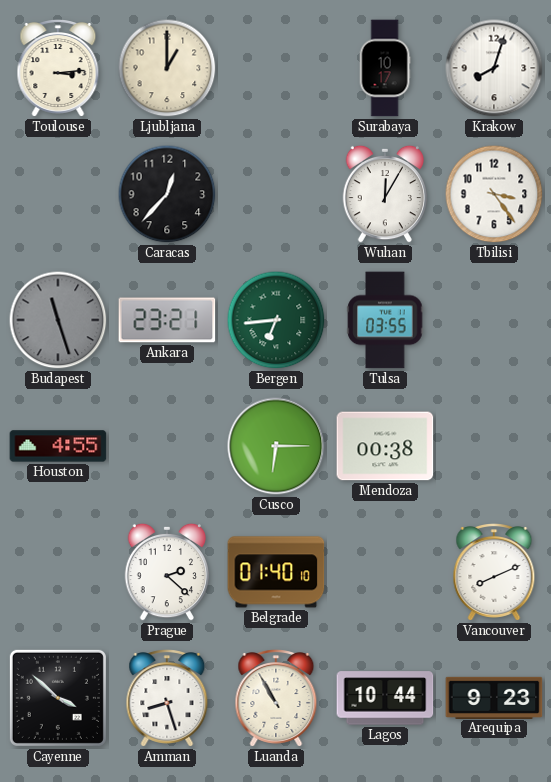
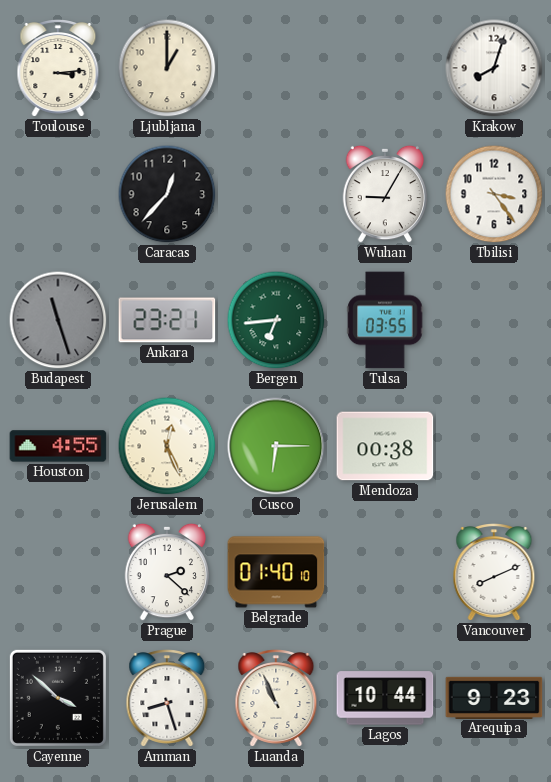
Surabaya: 10:17 -> none
Wuhan: 12:05 -> 9:05
Jerusalem: none -> 12:26
Luanda: 10:55 -> 10:56
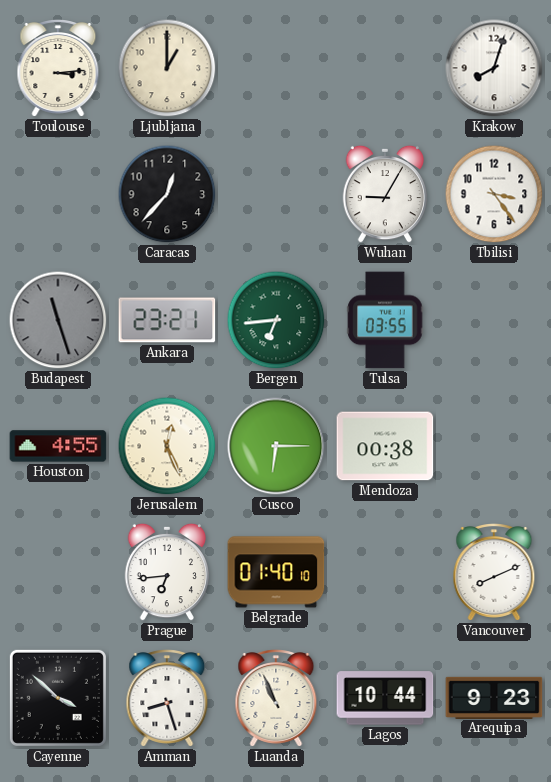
Prague: 2:22 -> 6:44
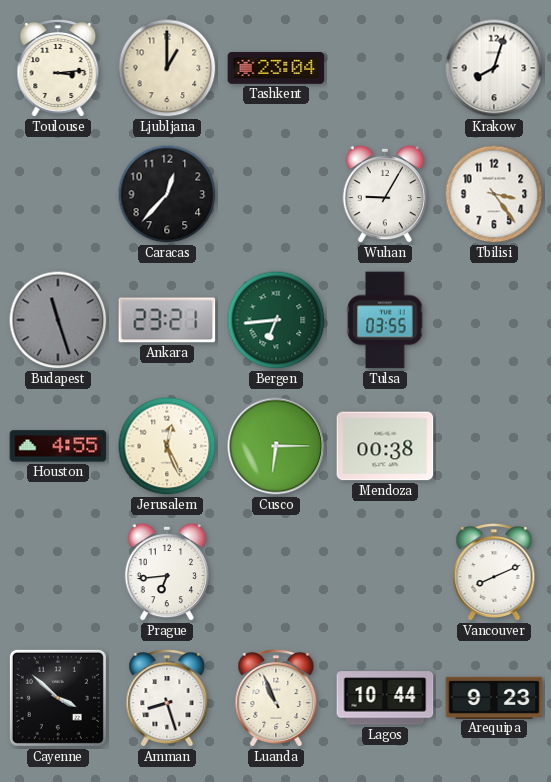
Tashkent: none -> 23:04
Belgrade: 01:40 -> none
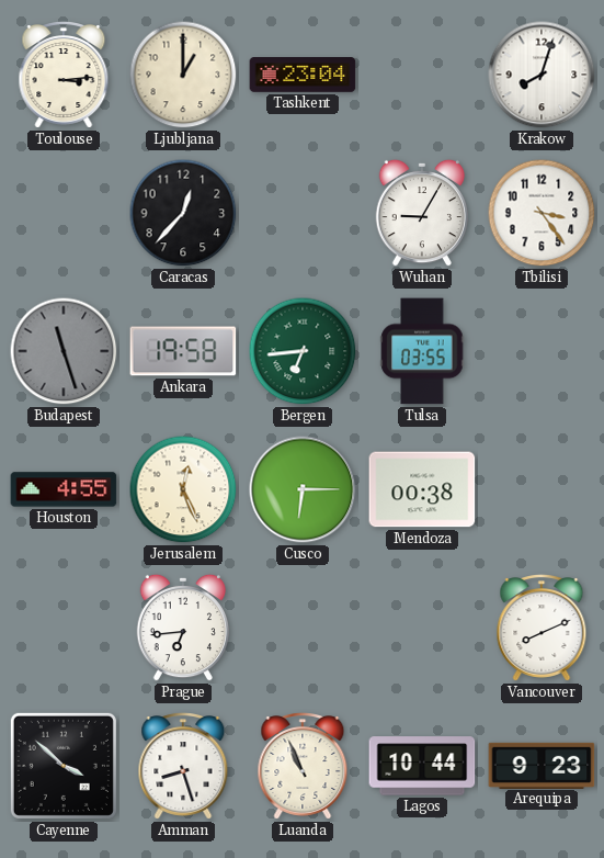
Ankara: 23:21 -> 19:58
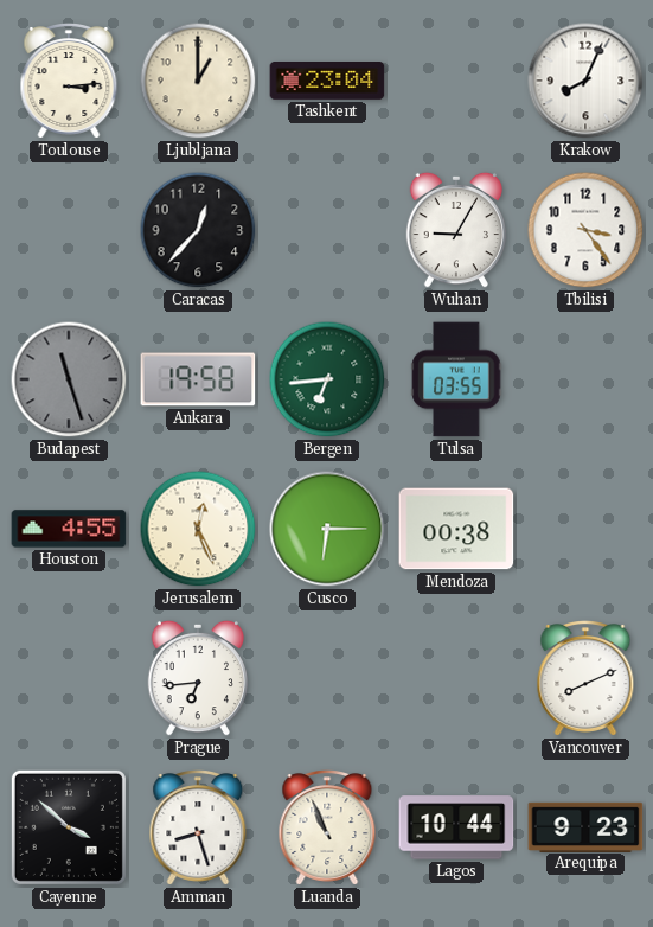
Krakow: 8:03 -> 8:04
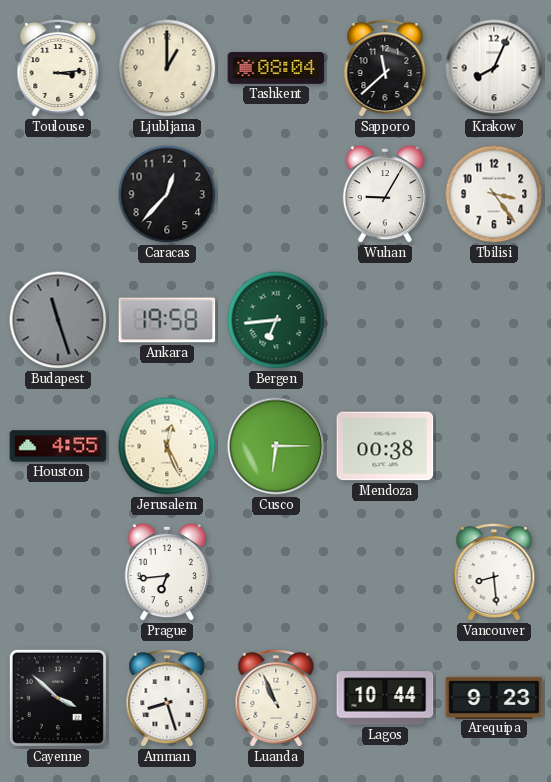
Tashkent: 23:04 -> 08:04
Sapporo: none -> 11:38
Tulsa: 03:55 -> none
Vancouver: 8:11 -> 8:29
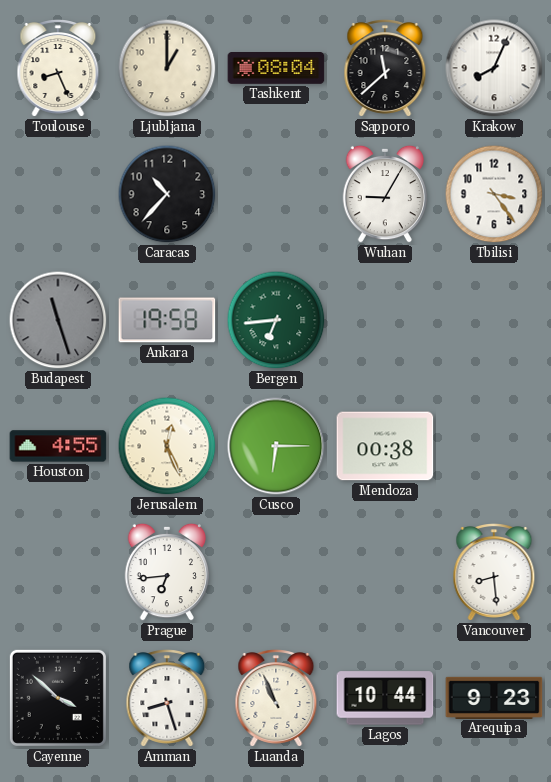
Toulouse: 3:14 -> 8:26
Caracas: 12:37 -> 10:37
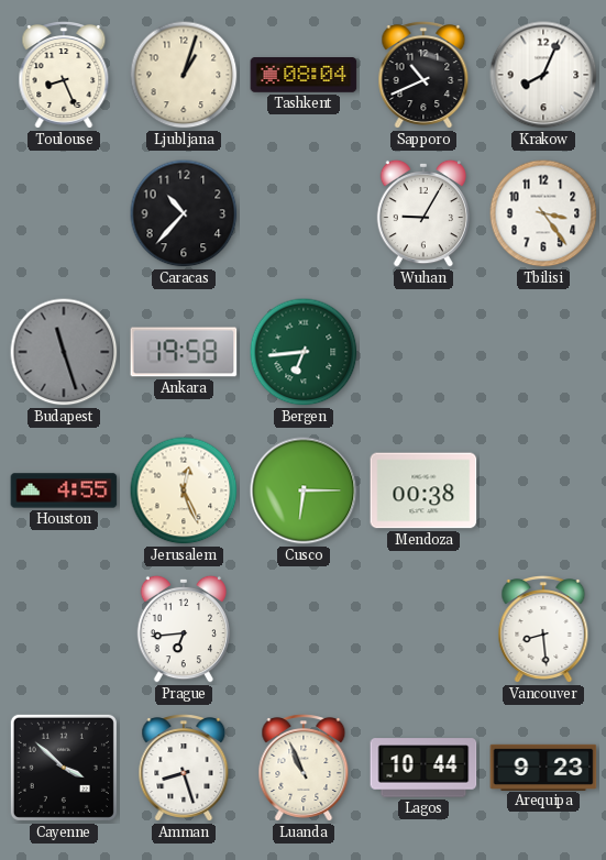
Ljubljana: 1:00 -> 1:03
Sapporo: 11:38 -> 10:41
